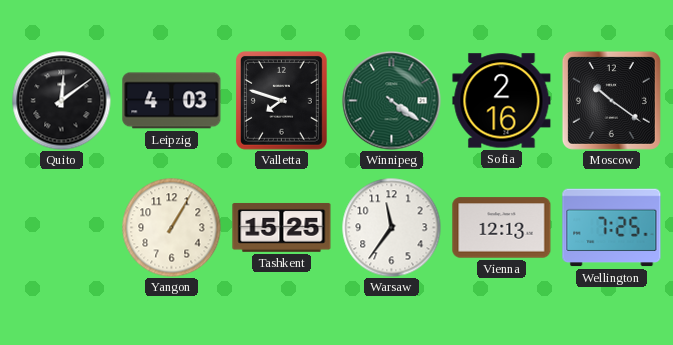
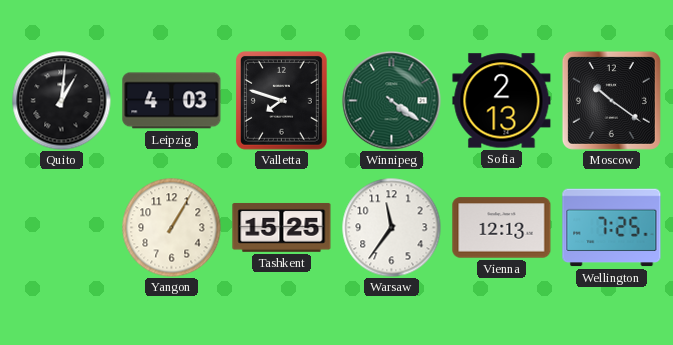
Quito: 12:09 -> 1:01
Sofia: 2:16 -> 2:13
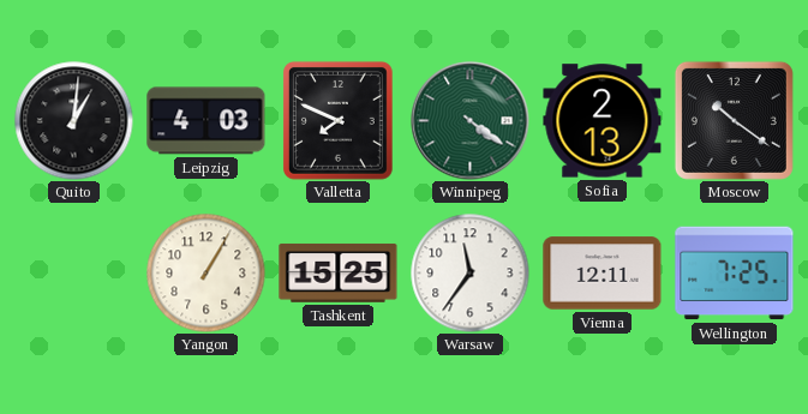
Valletta: 7:48 -> 7:49
Vienna: 12:13 -> 12:11
